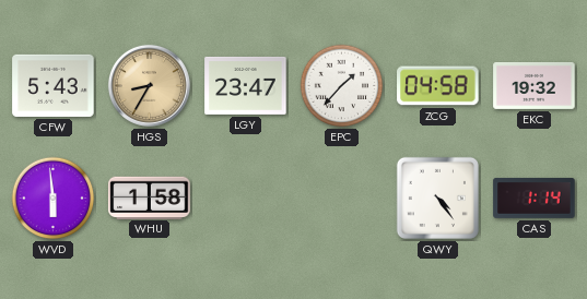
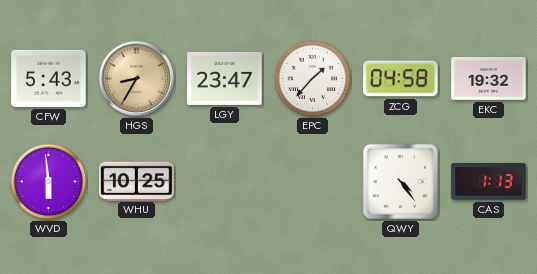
WHU: 1:58 -> 10:25
CAS: 1:14 -> 1:13
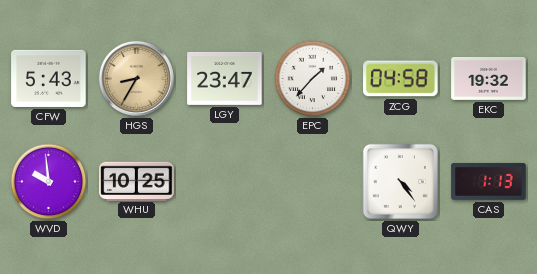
WVD: 5:59 -> 9:59
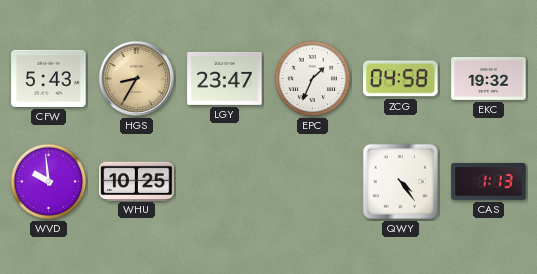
EPC: 1:37 -> 1:34
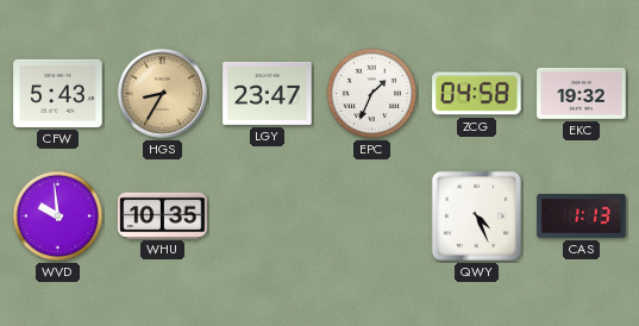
WHU: 10:25 -> 10:35
QWY: 4:24 -> 4:26
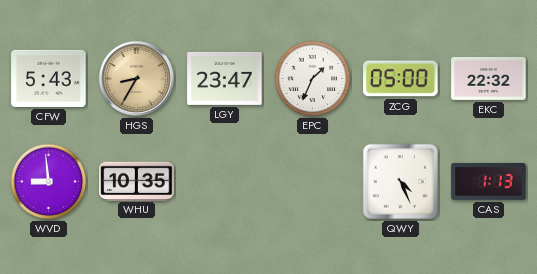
ZCG: 04:58 -> 05:00
EKC: 19:32 -> 22:32
WVD: 9:59 -> 8:59
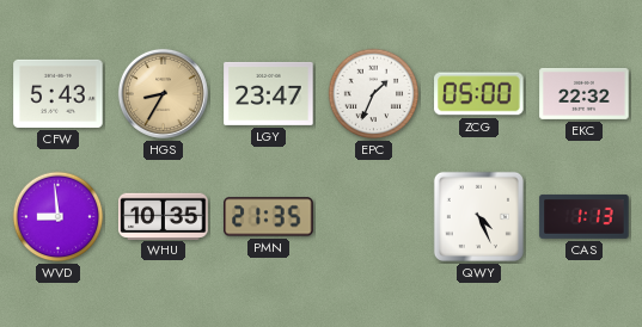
PMN: none -> 21:35
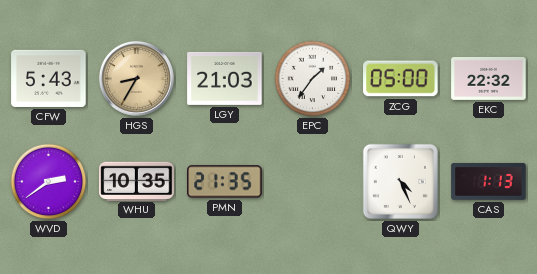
LGY: 23:47 -> 21:03
EPC: 1:34 -> 1:36
WVD: 8:59 -> 2:39
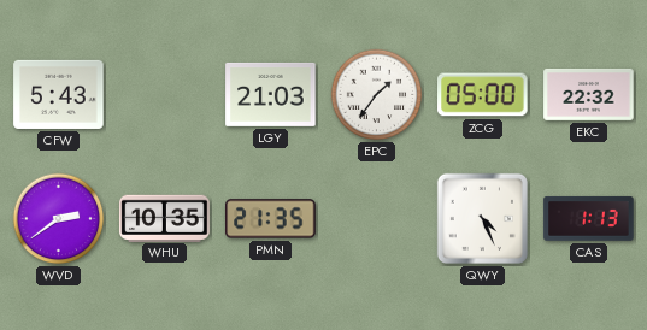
HGS: 8:35 -> none
